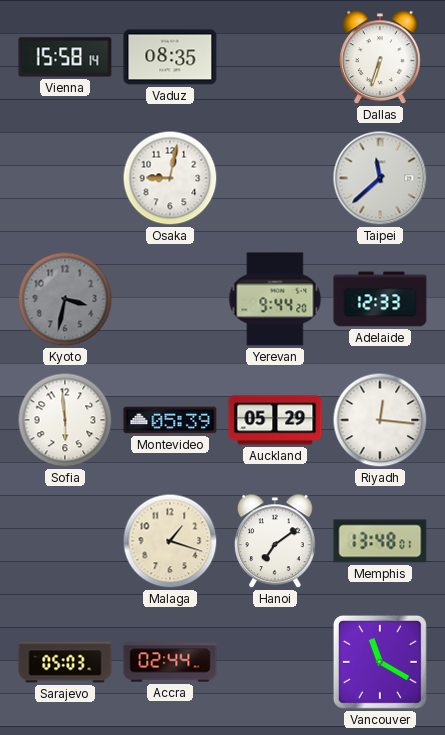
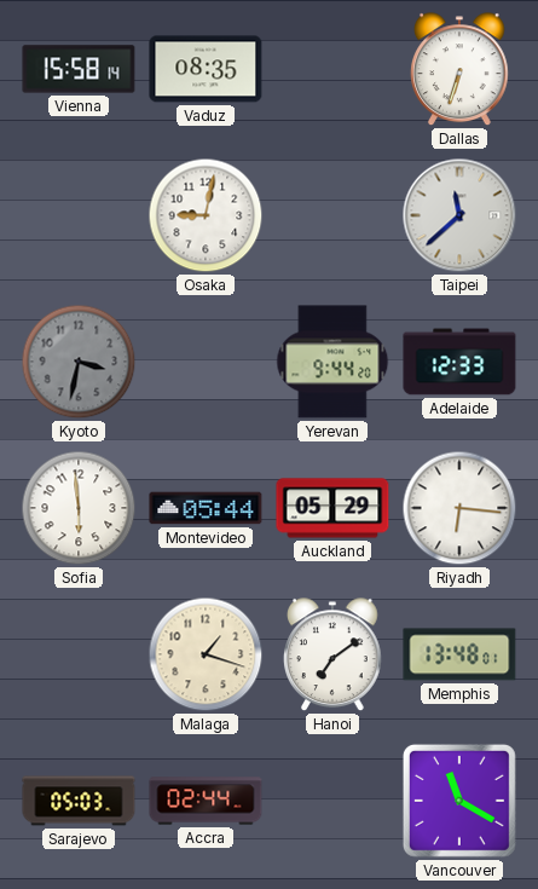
Montevideo: 05:39 -> 05:44
Riyadh: 12:16 -> 6:16
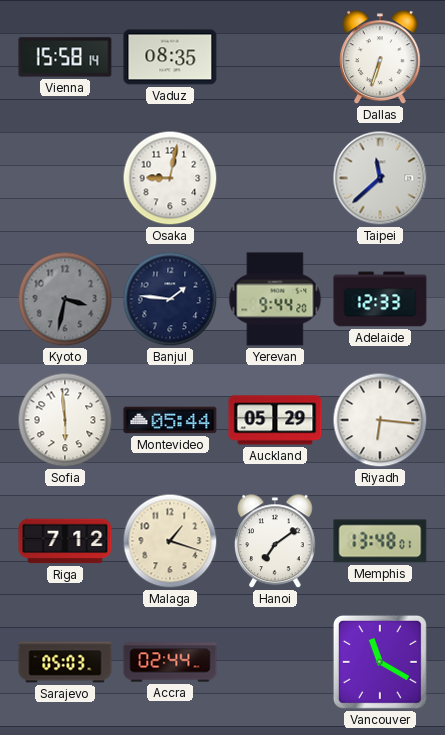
Banjul: none -> 1:46
Riga: none -> 7:12
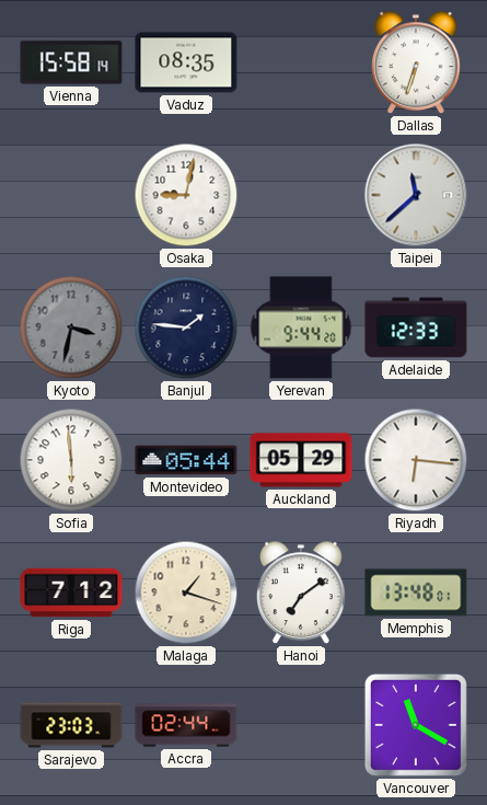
Sarajevo: 05:03 -> 23:03
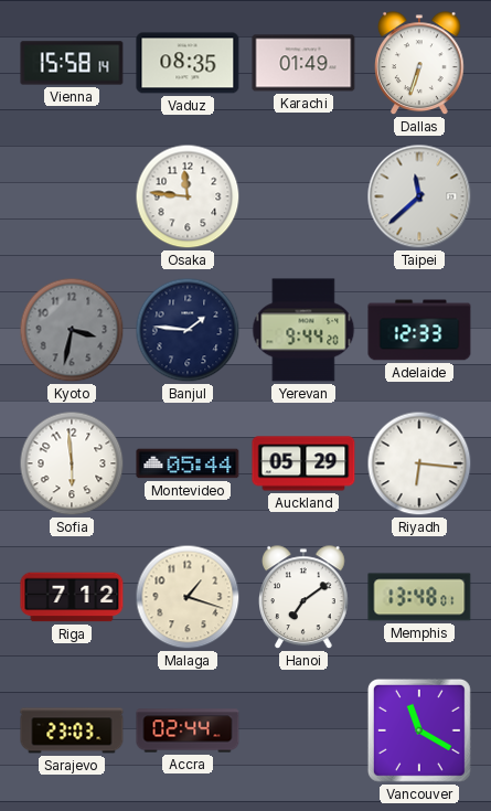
Karachi: none -> 01:49
Osaka: 9:02 -> 11:46
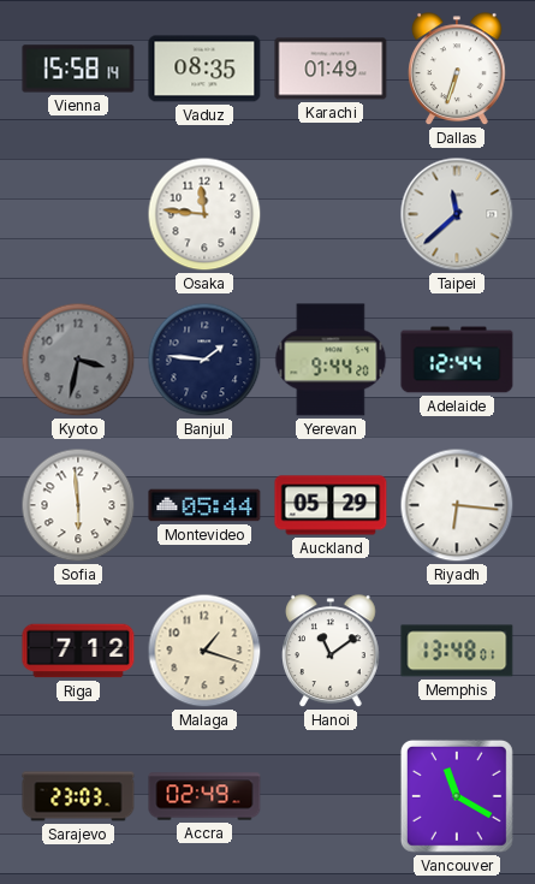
Adelaide: 12:33 -> 12:44
Hanoi: 7:09 -> 11:09
Accra: 02:44 -> 02:49
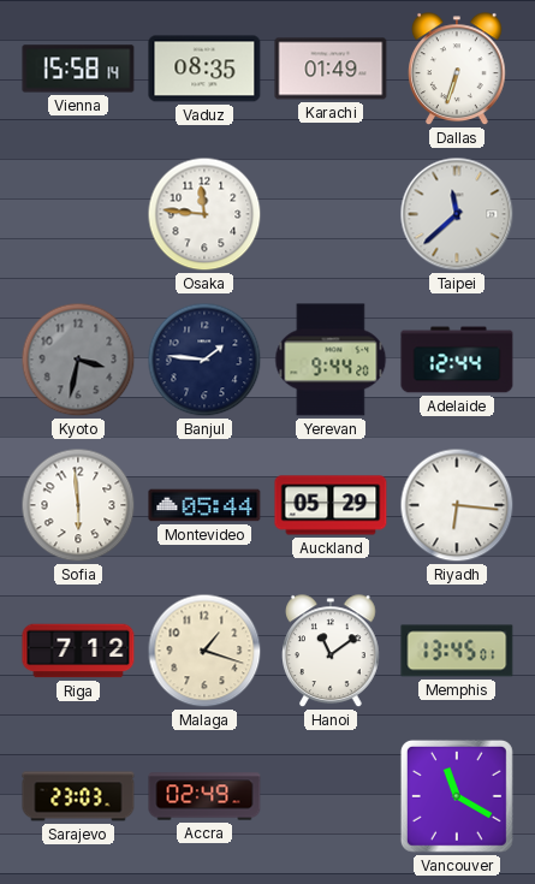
Memphis: 13:48 -> 13:45
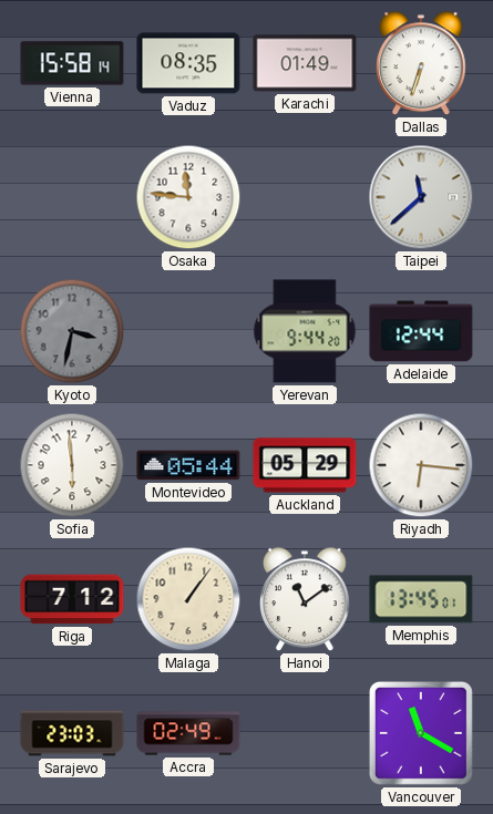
Banjul: 1:46 -> none
Malaga: 1:18 -> 1:06
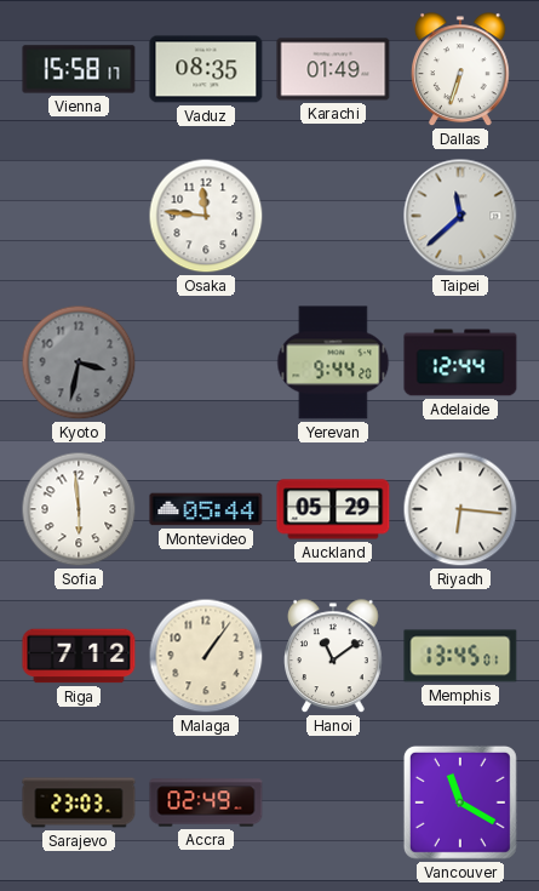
Vienna: 15:58:14 -> 15:58:17
